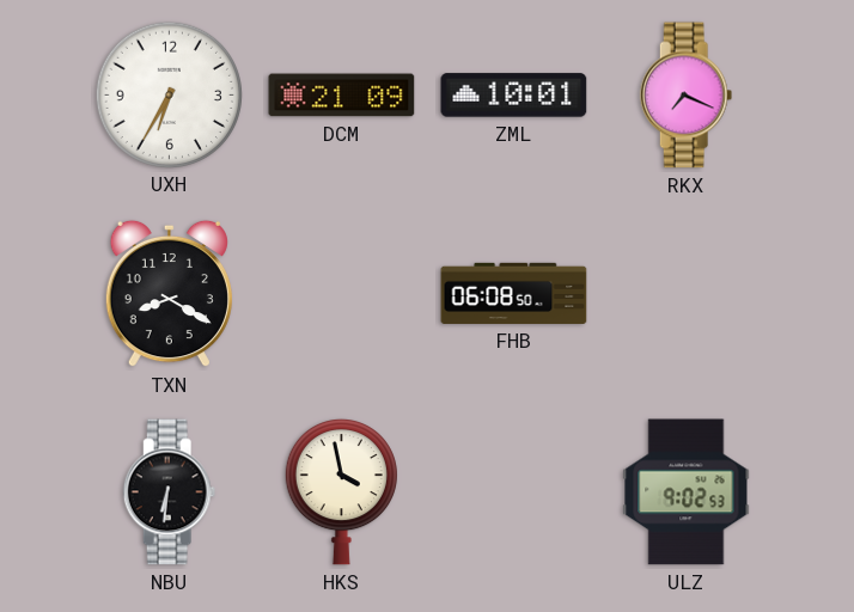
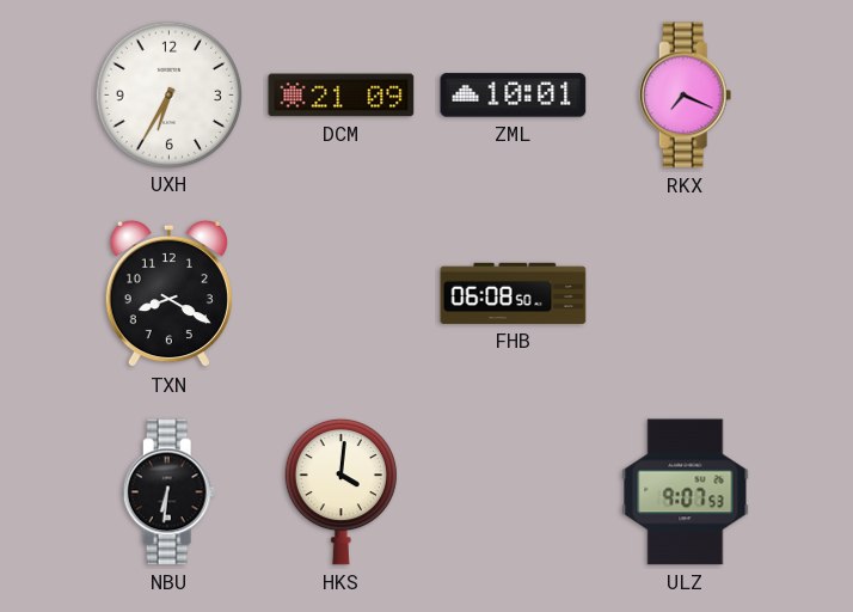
HKS: 3:58 -> 4:01
ULZ: 9:02 -> 9:07
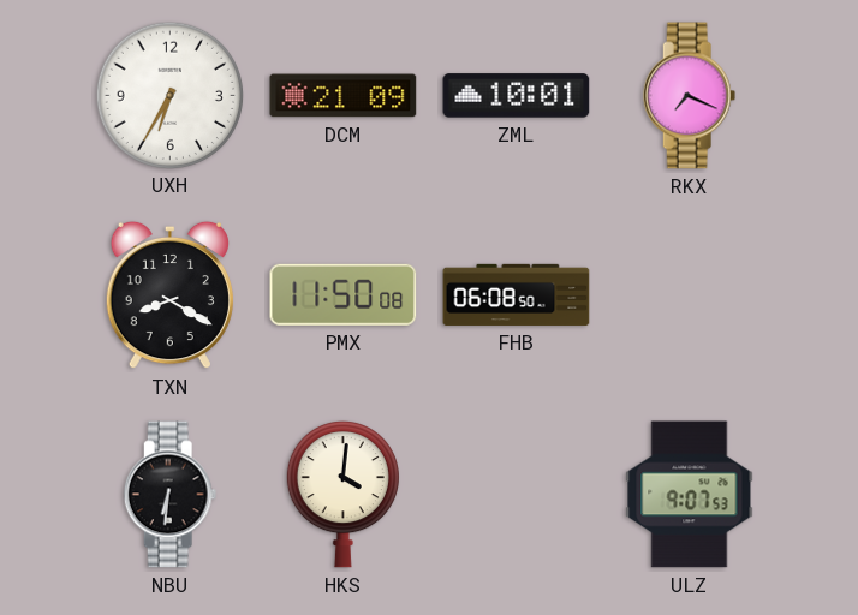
PMX: none -> 11:50
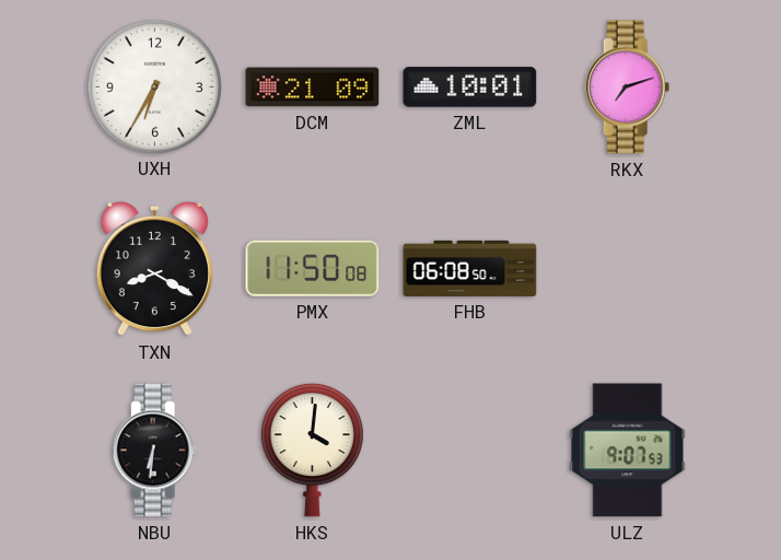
RKX: 7:19 -> 7:12
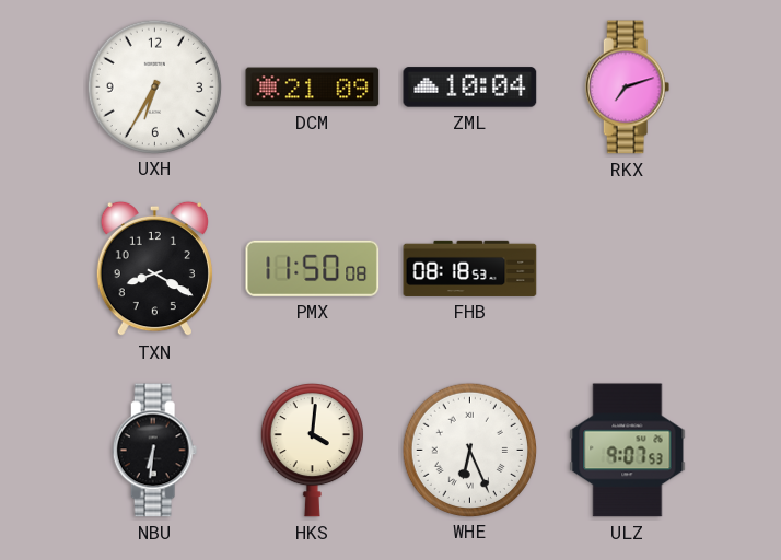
ZML: 10:01 -> 10:04
FHB: 06:08 -> 08:18
WHE: none -> 6:26
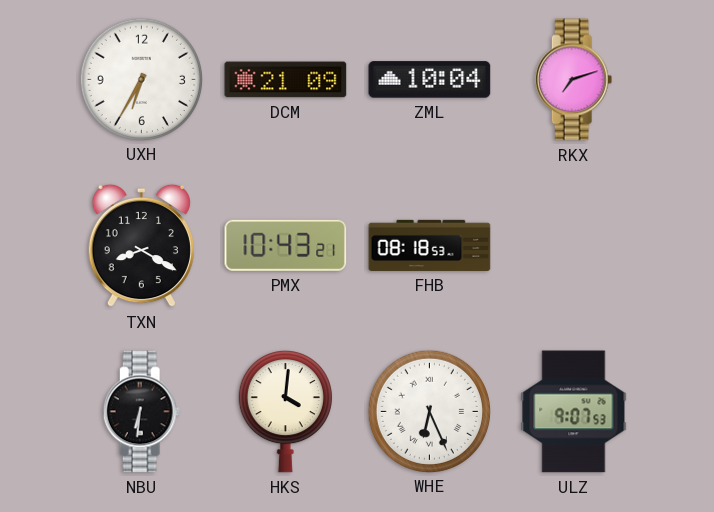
PMX: 11:50 -> 10:43
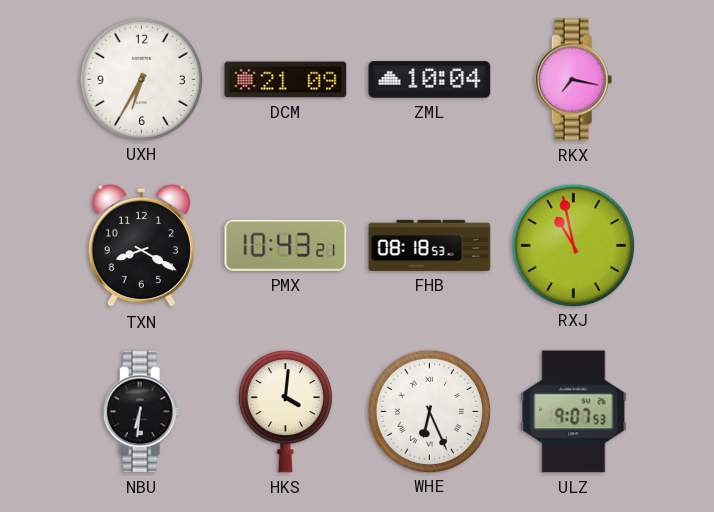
RKX: 7:12 -> 7:17
RXJ: none -> 10:58
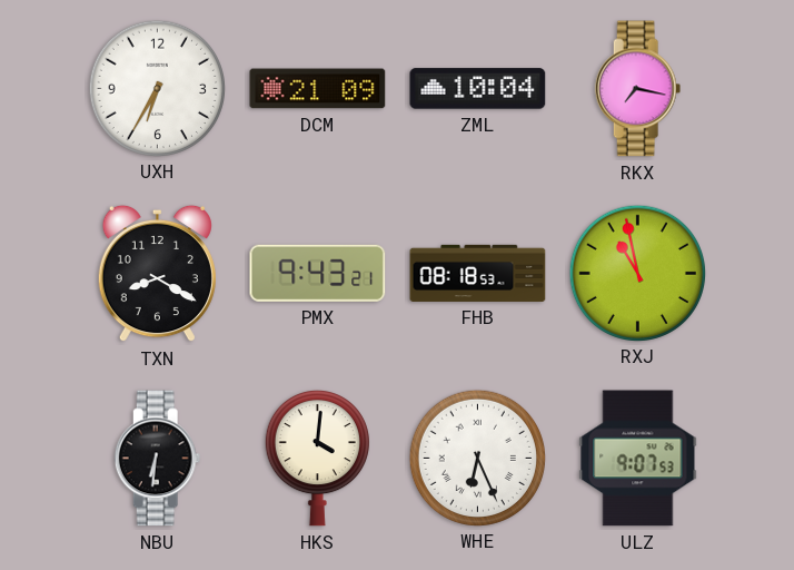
PMX: 10:43 -> 9:43
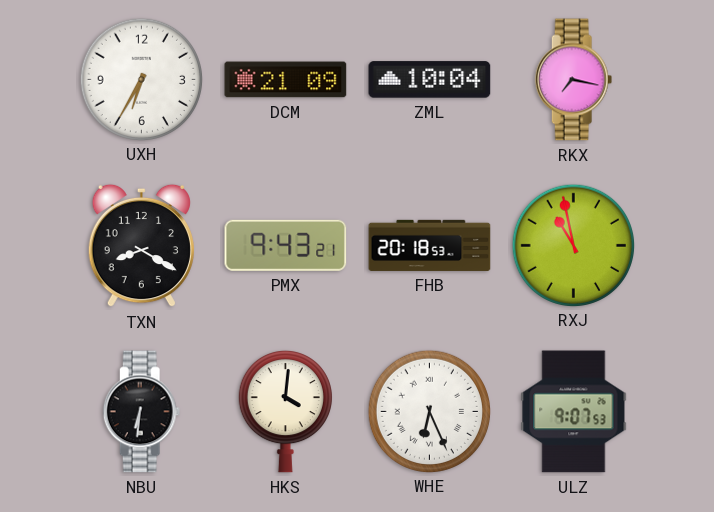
FHB: 08:18 -> 20:18
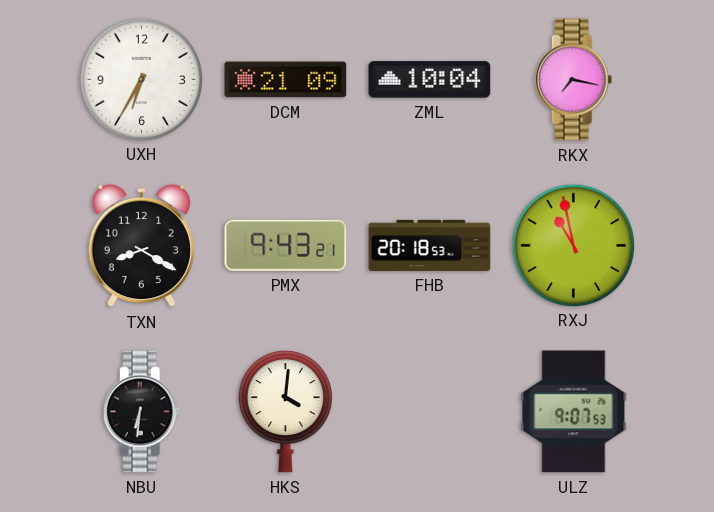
WHE: 6:26 -> none
